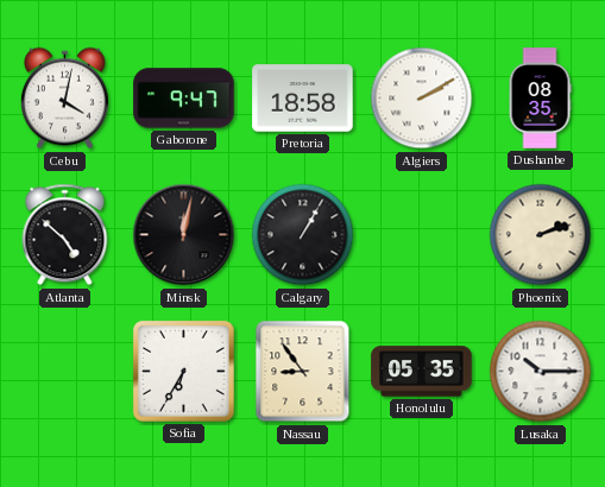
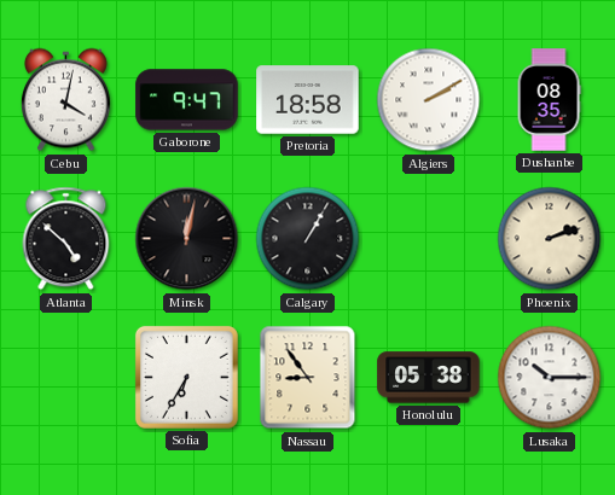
Honolulu: 05:35 -> 05:38
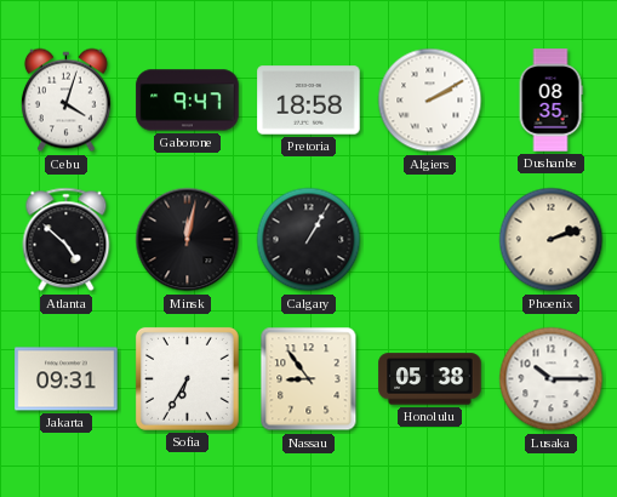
Cebu: 4:02 -> 4:03
Jakarta: none -> 09:31
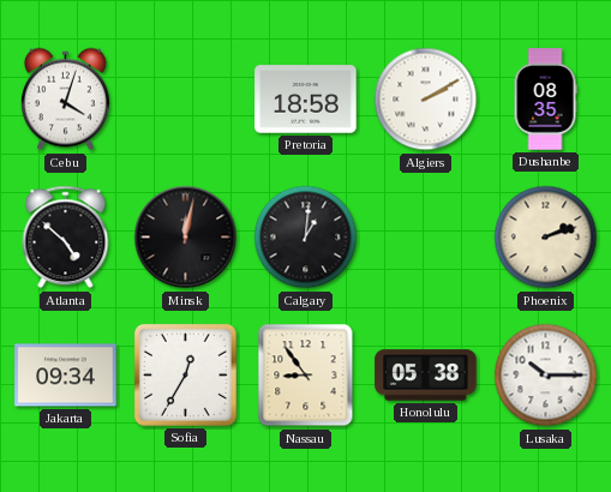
Gaborone: 9:47 -> none
Calgary: 1:05 -> 1:01
Jakarta: 09:31 -> 09:34
Sofia: 6:35 -> 12:35
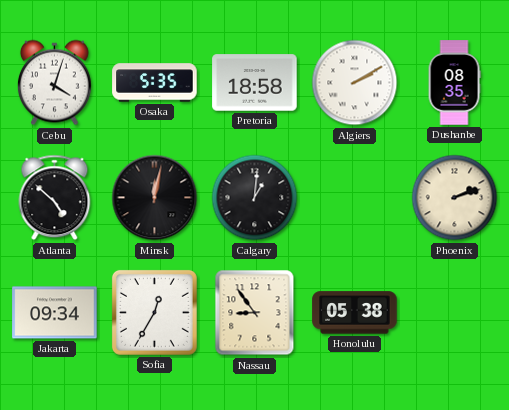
Osaka: none -> 5:35
Lusaka: 10:15 -> none
